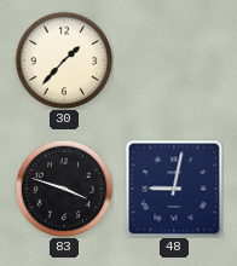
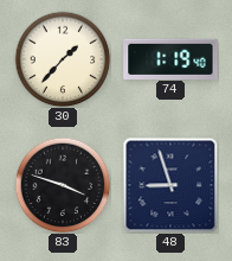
74: none -> 1:19
48: 9:02 -> 8:57
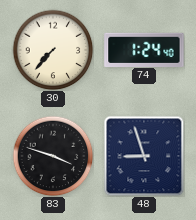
30: 1:37 -> 7:37
74: 1:19 -> 1:24
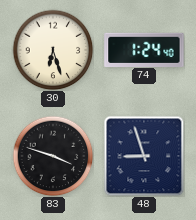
30: 7:37 -> 6:27
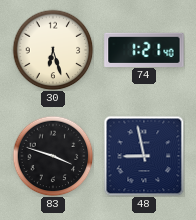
74: 1:24 -> 1:21
48: 8:57 -> 8:58
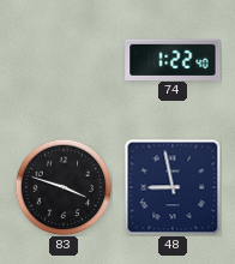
30: 6:27 -> none
74: 1:21 -> 1:22
